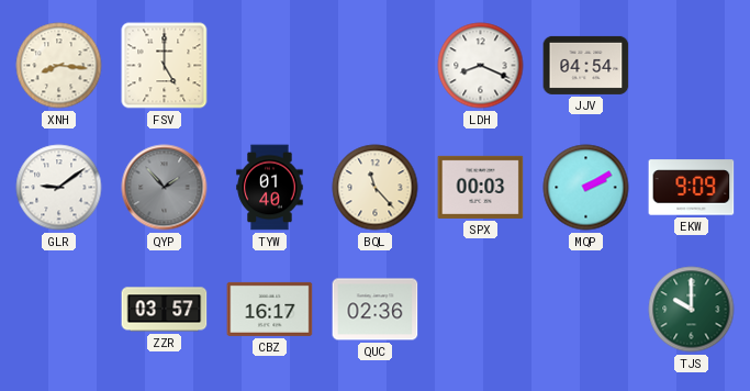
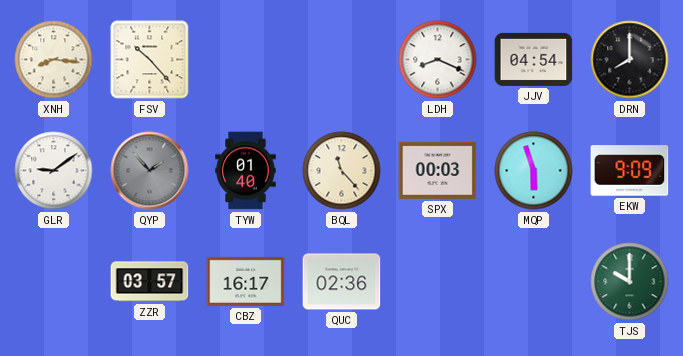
FSV: 5:00 -> 10:23
DRN: none -> 8:00
MQP: 2:10 -> 5:57
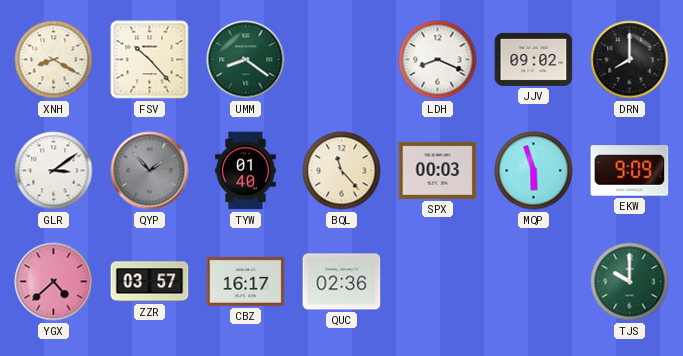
XNH: 8:16 -> 8:20
UMM: none -> 8:21
JJV: 04:54 -> 09:02
GLR: 9:09 -> 3:09
YGX: none -> 4:38
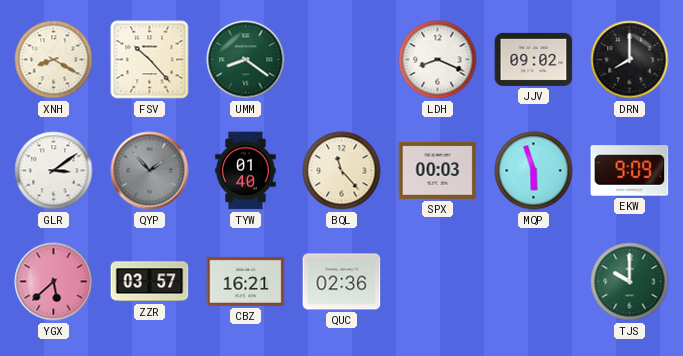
YGX: 4:38 -> 5:38
CBZ: 16:17 -> 16:21
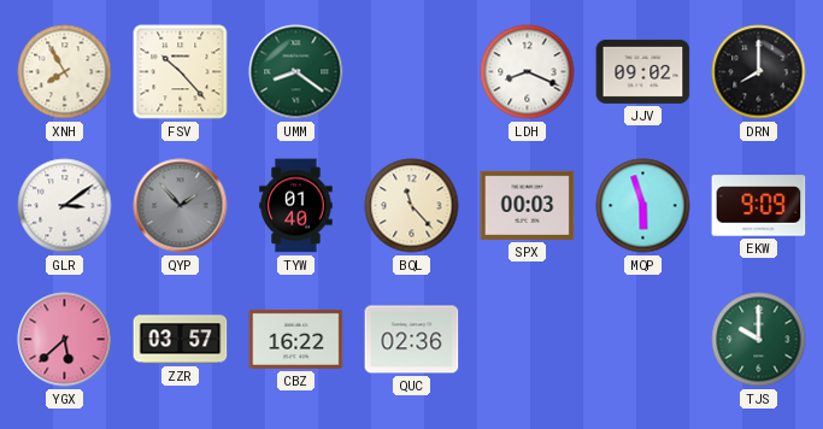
XNH: 8:20 -> 7:55
CBZ: 16:21 -> 16:22
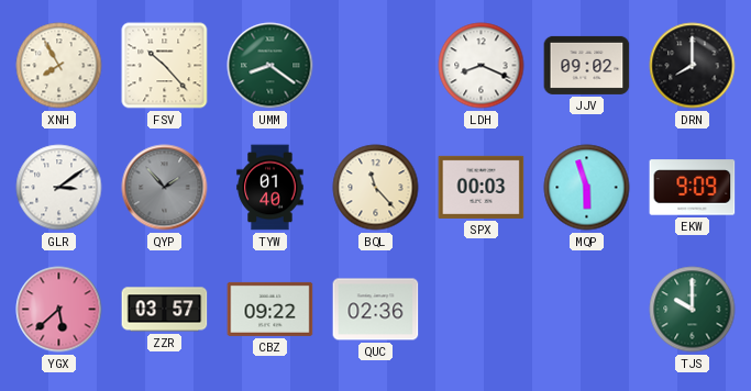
CBZ: 16:22 -> 09:22
